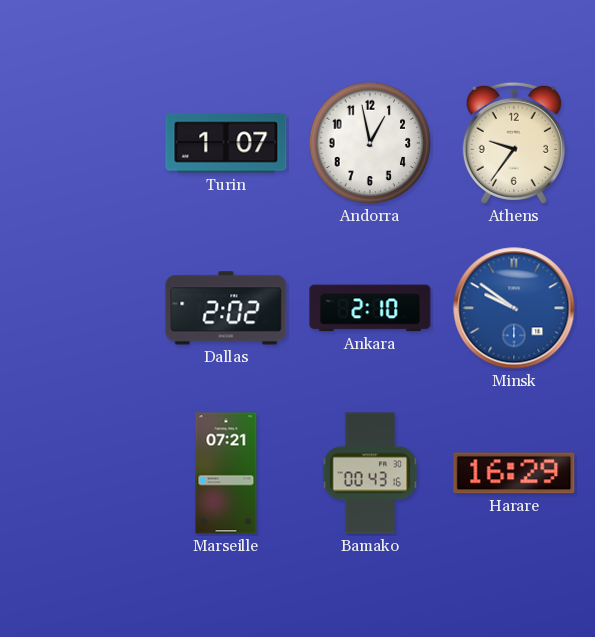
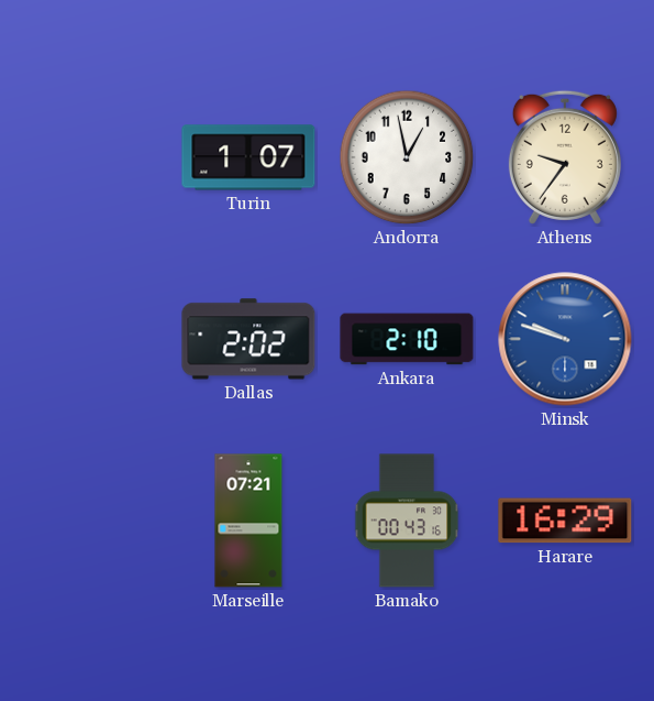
Minsk: 9:51 -> 9:48
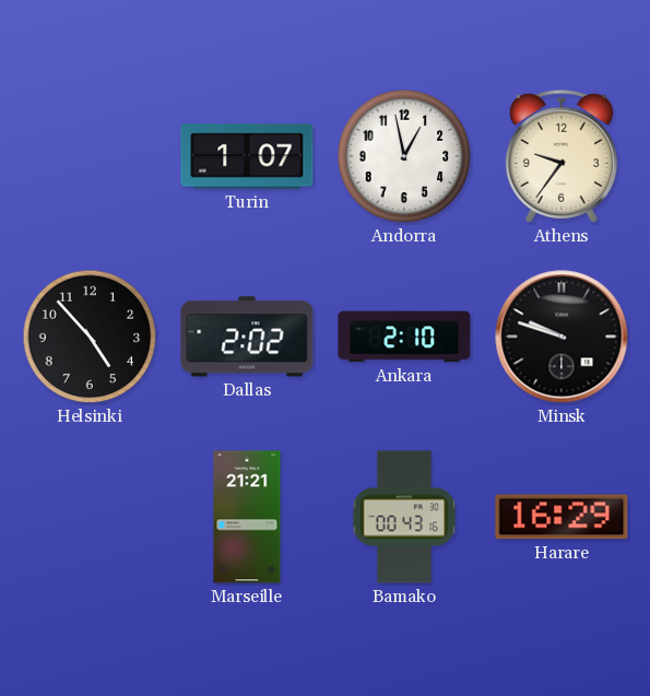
Helsinki: none -> 4:53
Minsk dial: blue -> black
Marseille: 07:21 -> 21:21
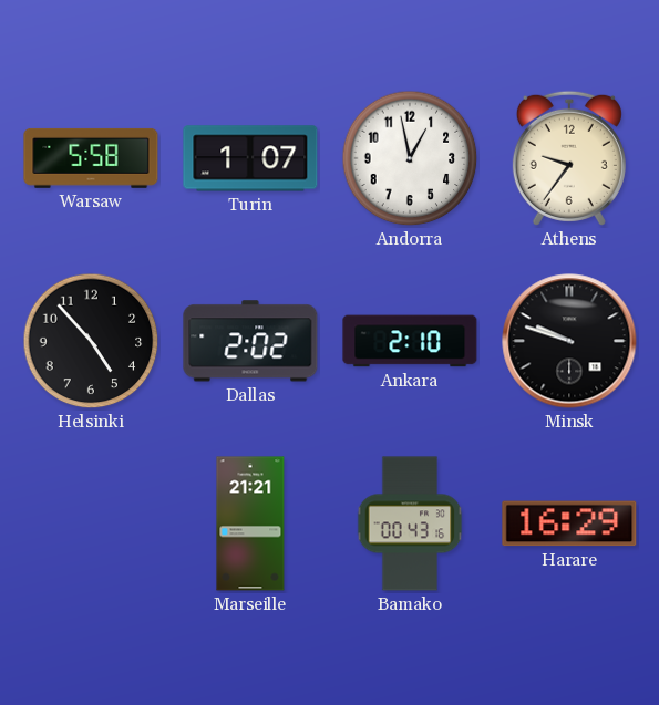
Warsaw: none -> 5:58
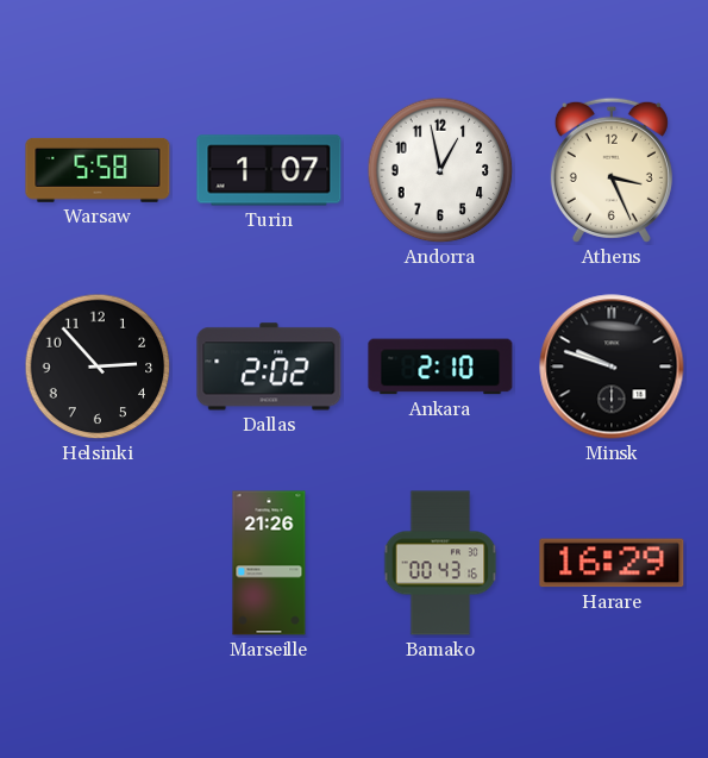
Athens: 9:36 -> 3:26
Helsinki: 4:53 -> 2:53
Marseille: 21:21 -> 21:26
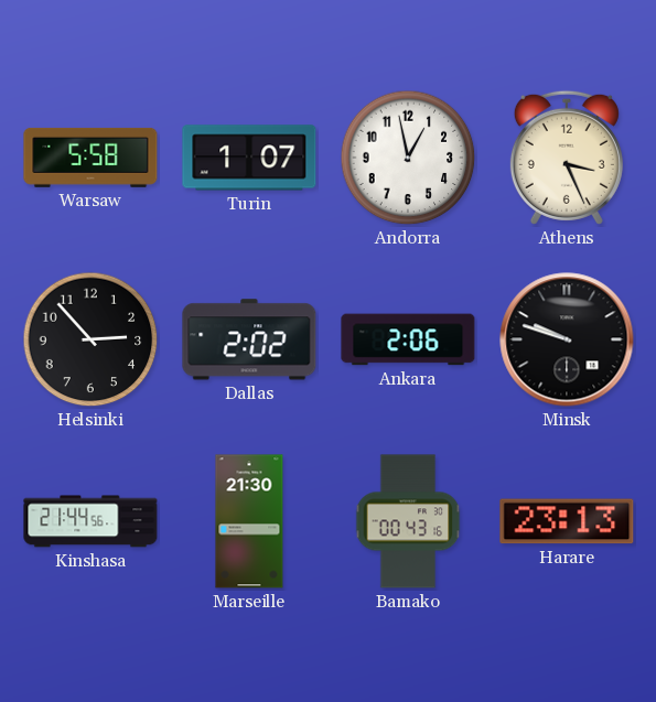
Ankara: 2:10 -> 2:06
Kinshasa: none -> 21:44
Marseille: 21:26 -> 21:30
Harare: 16:29 -> 23:13
